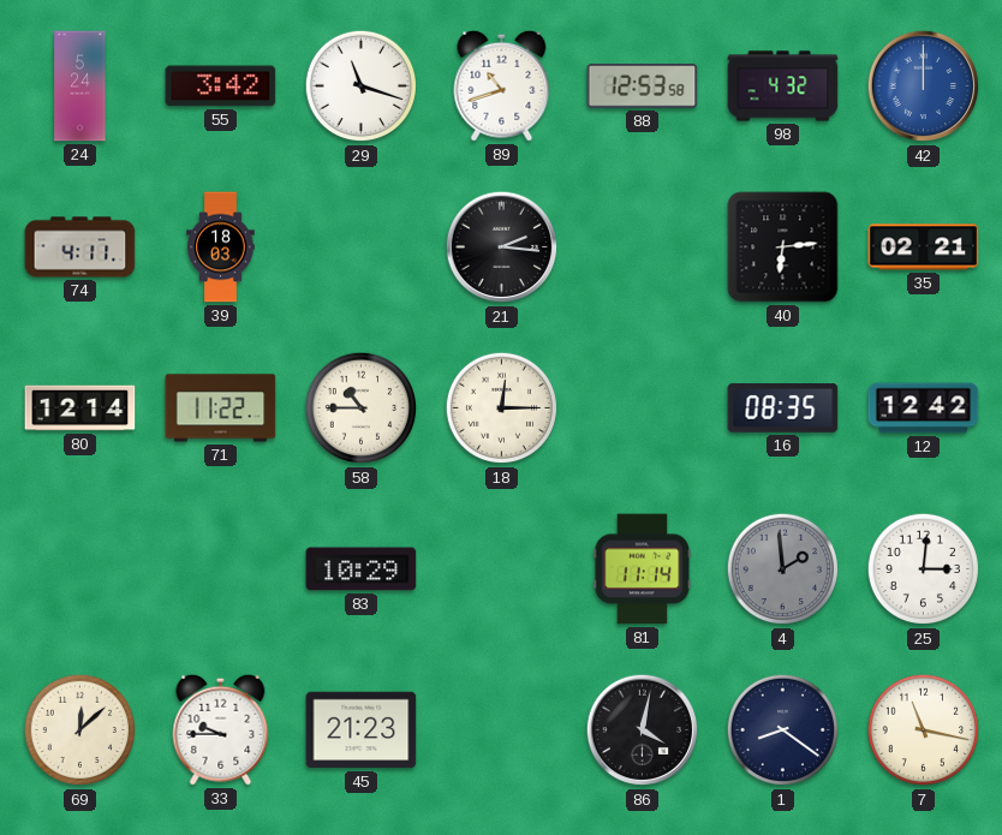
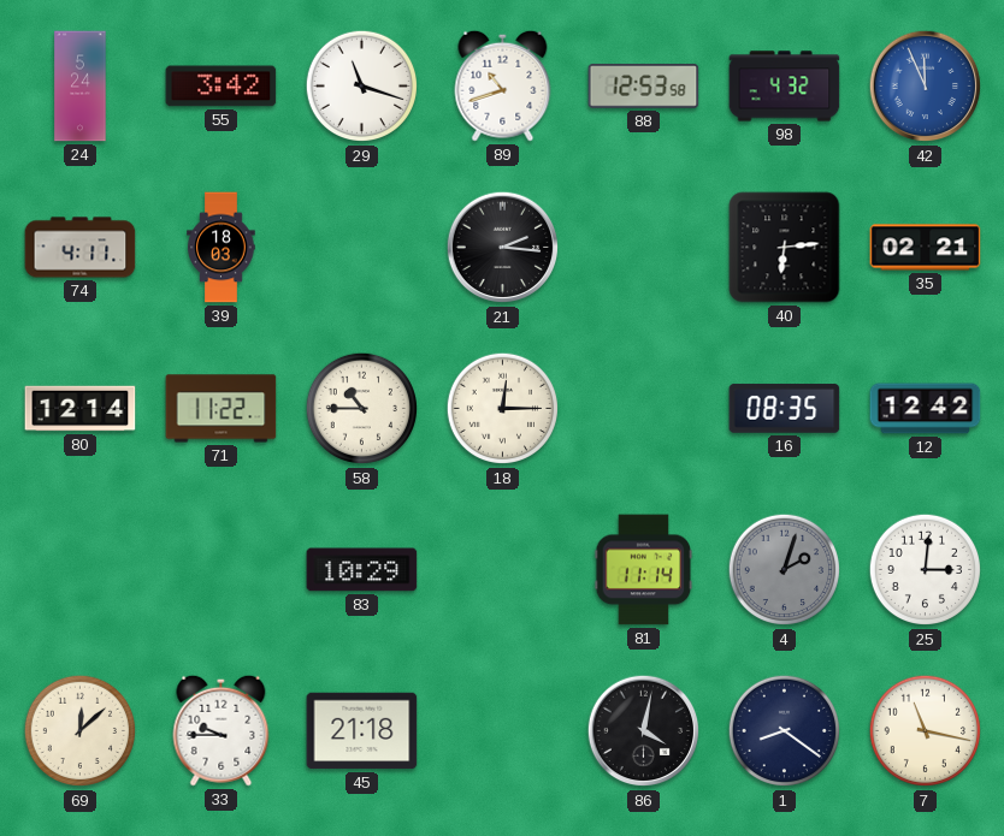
42: 12:00 -> 11:56
4: 1:59 -> 2:03
45: 21:23 -> 21:18
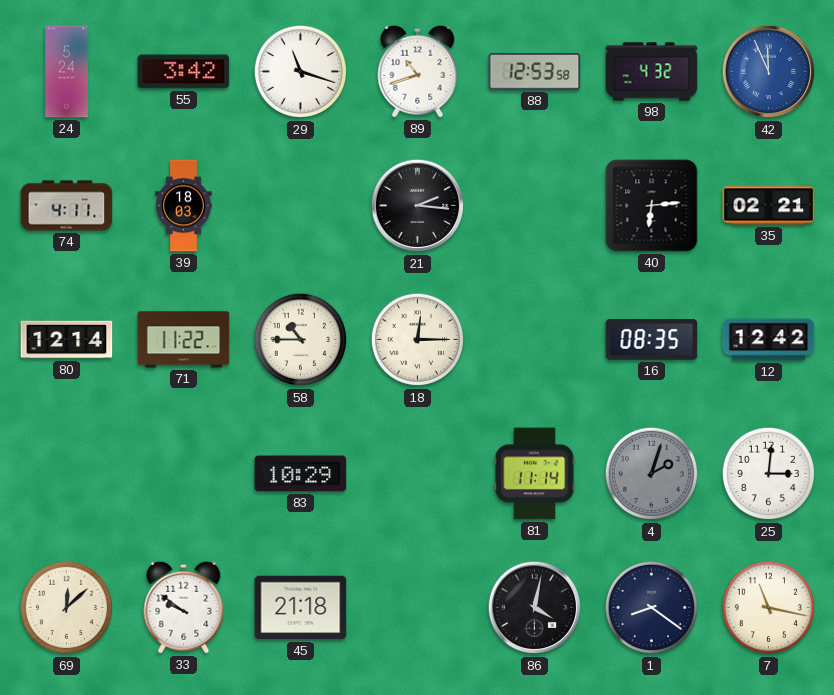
33: 9:45 -> 9:51
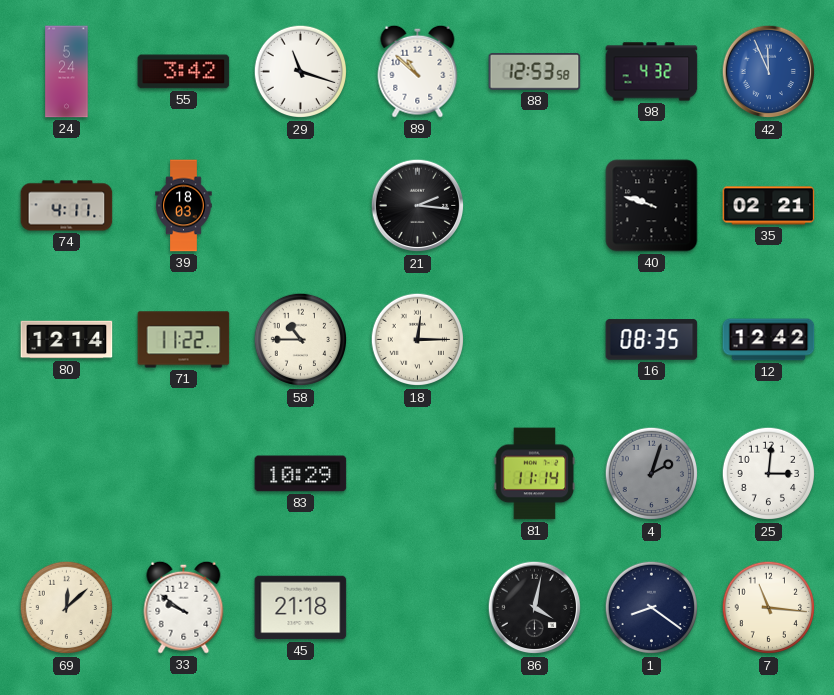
89: 10:42 -> 10:52
40: 6:14 -> 9:48
7: 11:17 -> 11:16
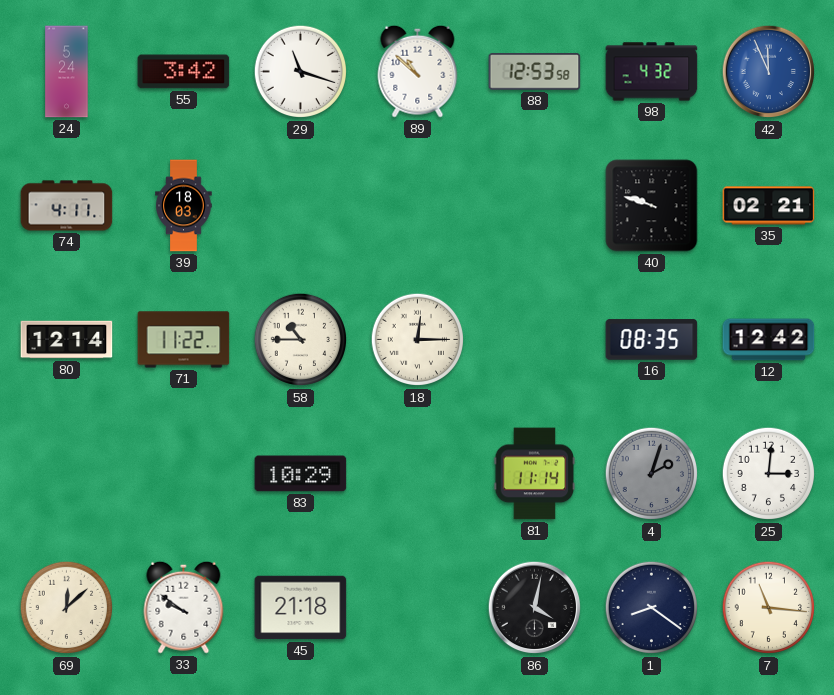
21: 2:16 -> none
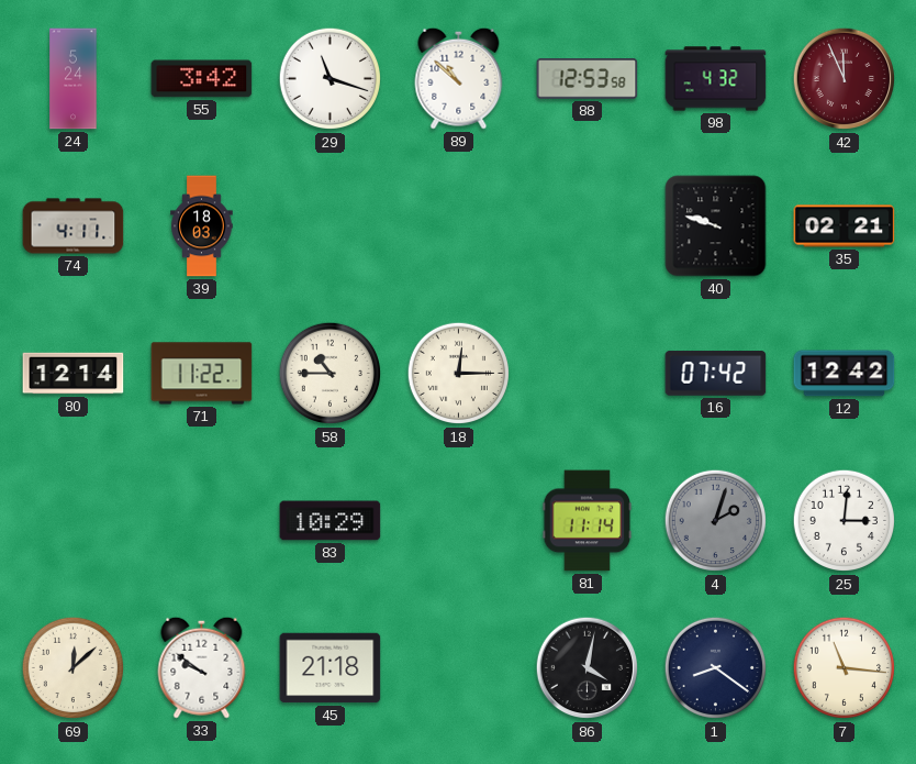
42 dial: blue -> burgundy
16: 08:35 -> 07:42
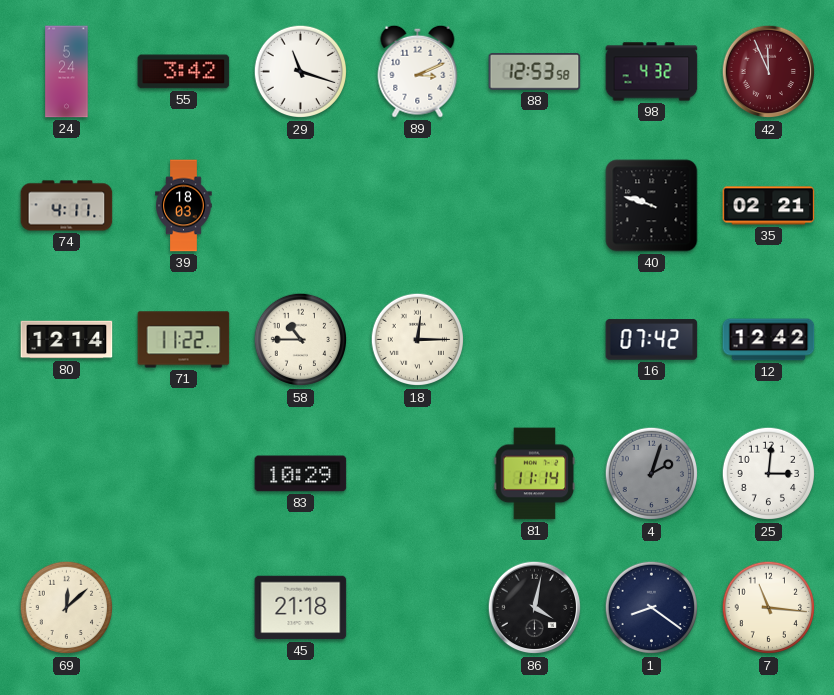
89: 10:52 -> 3:11
33: 9:51 -> none
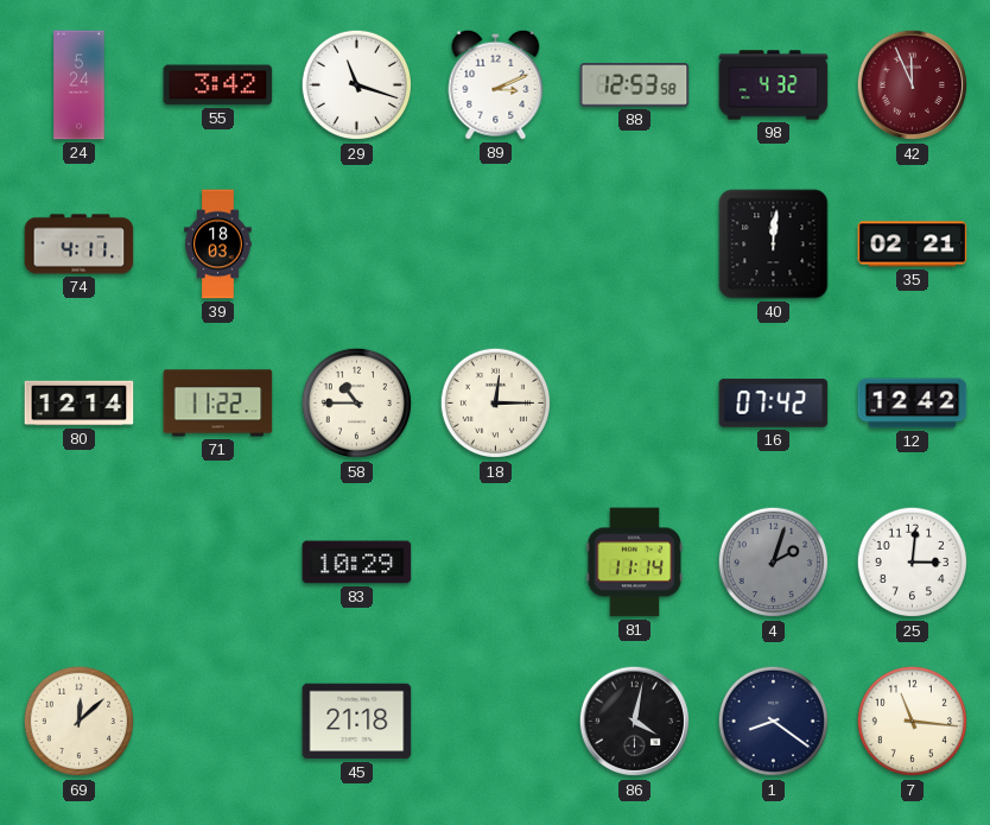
40: 9:48 -> 12:01
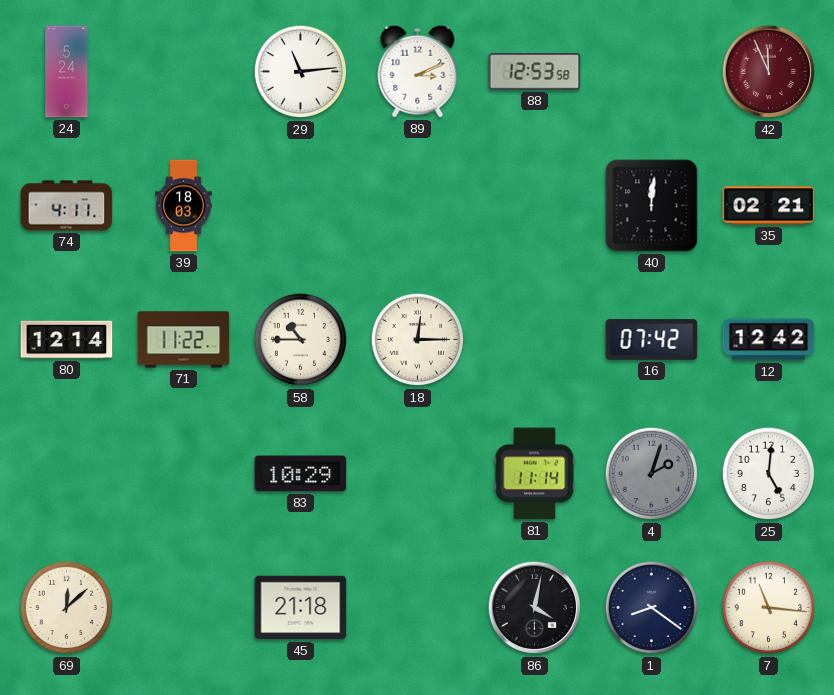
55: 3:42 -> none
29: 11:18 -> 11:14
98: 4:32 -> none
25: 3:01 -> 5:01
